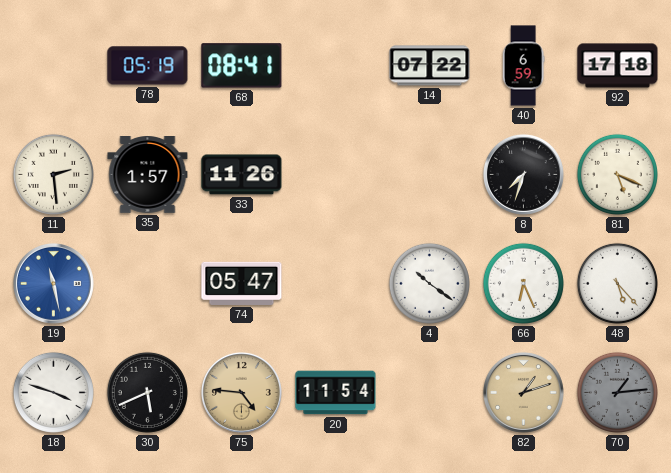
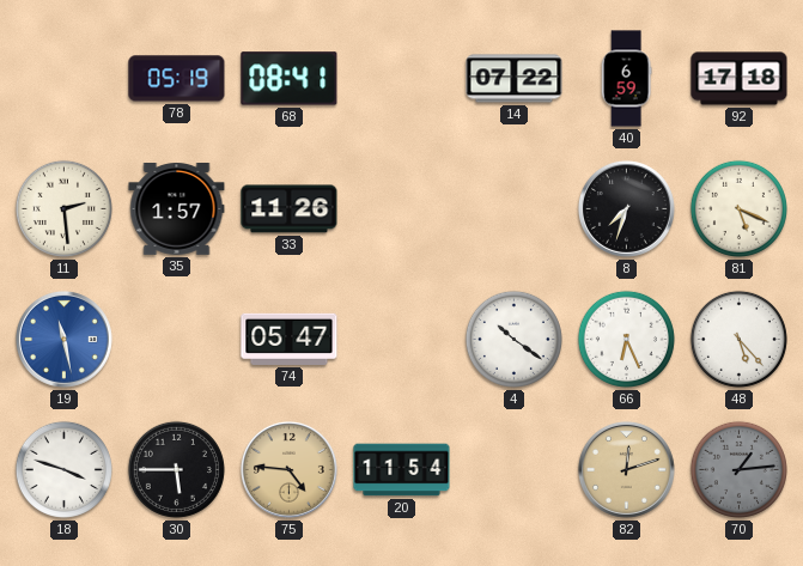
30: 5:41 -> 5:45
82: 1:12 -> 12:12
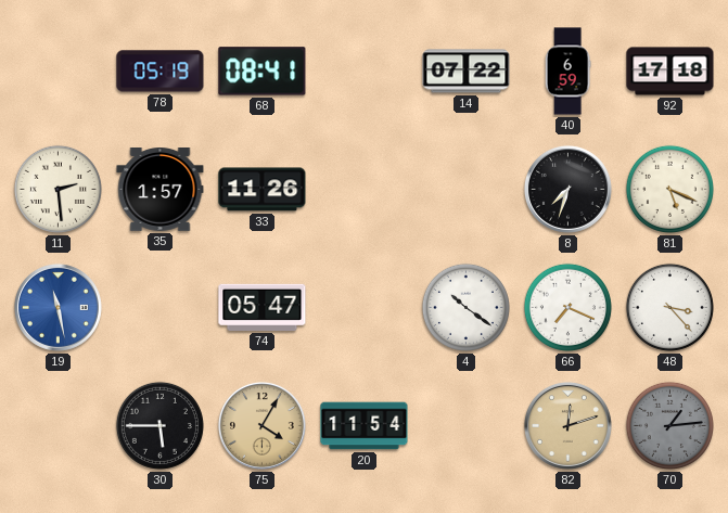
66: 6:26 -> 7:19
48: 5:23 -> 3:23
18: 3:48 -> none
75: 4:46 -> 4:05
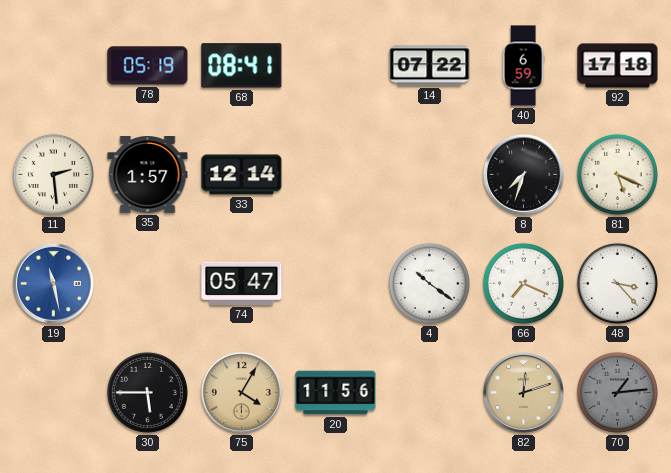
33: 11:26 -> 12:14
20: 11:54 -> 11:56
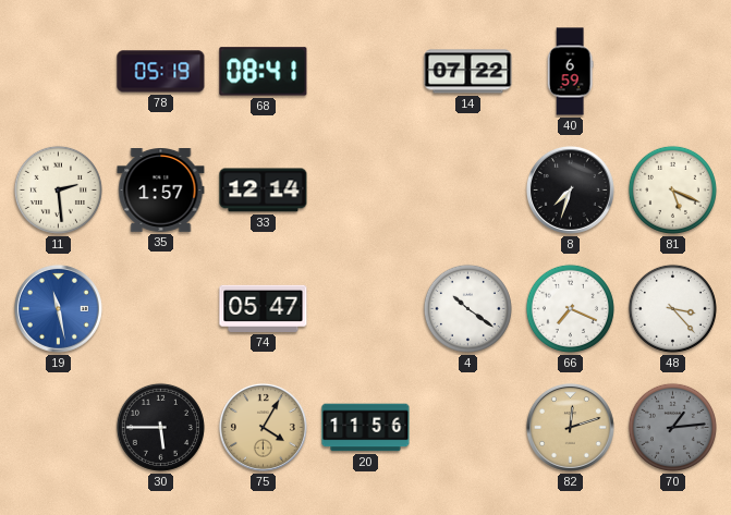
92: 17:18 -> none
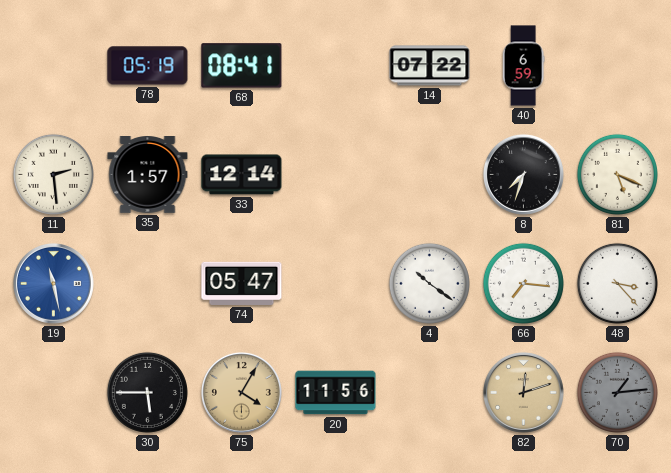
66: 7:19 -> 7:16
